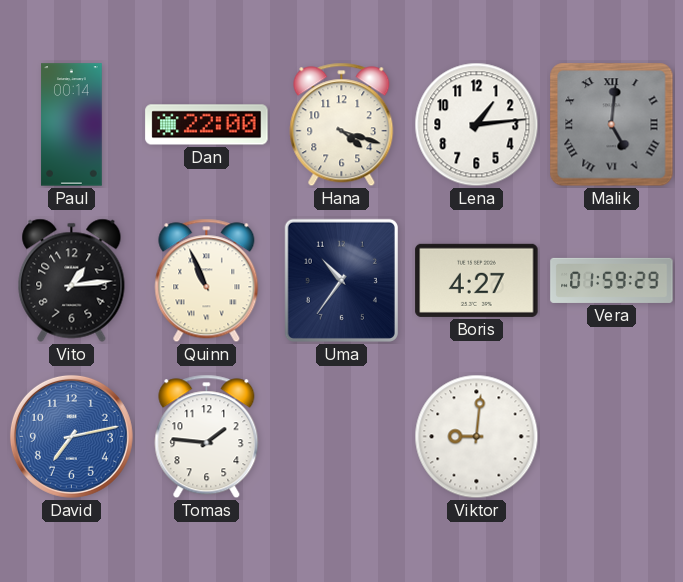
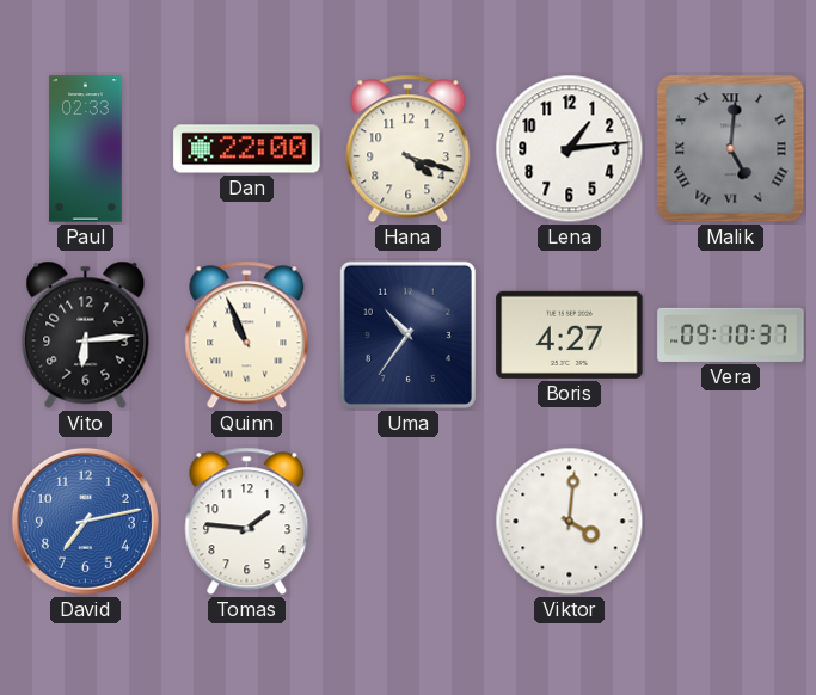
Paul: 00:14 -> 02:33
Vito: 1:14 -> 6:14
Vera: 01:59 -> 09:10
Viktor: 9:01 -> 4:01
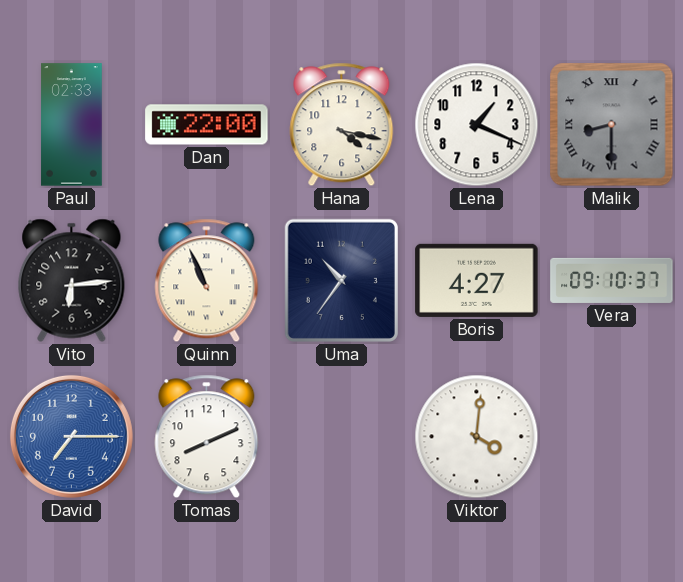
Hana: 4:18 -> 4:17
Lena: 1:14 -> 1:19
Malik: 5:01 -> 8:30
David: 7:13 -> 7:15
Tomas: 1:46 -> 8:11
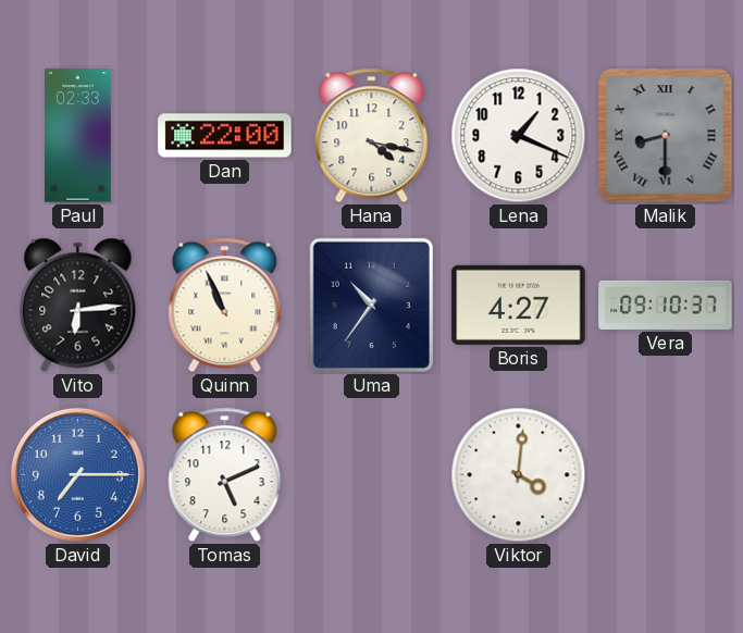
Tomas: 8:11 -> 5:11
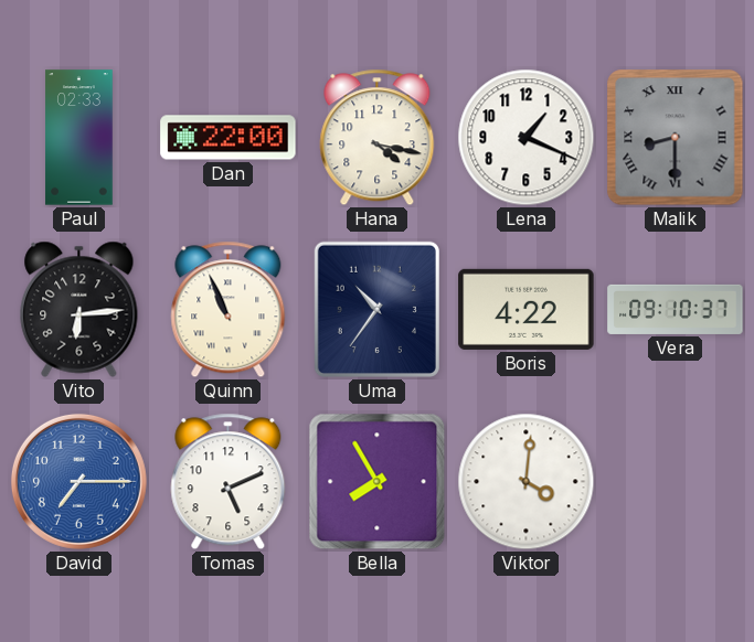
Boris: 4:27 -> 4:22
Bella: none -> 7:55
